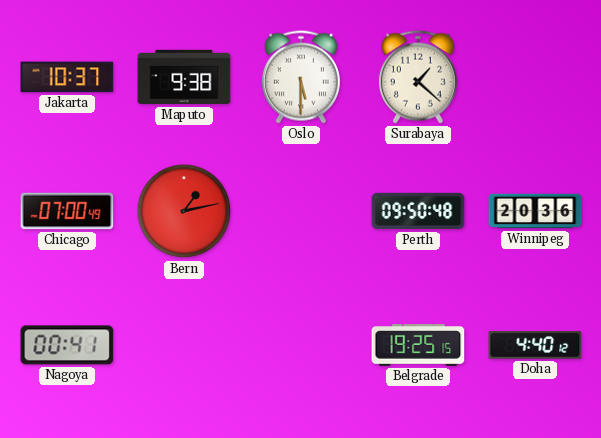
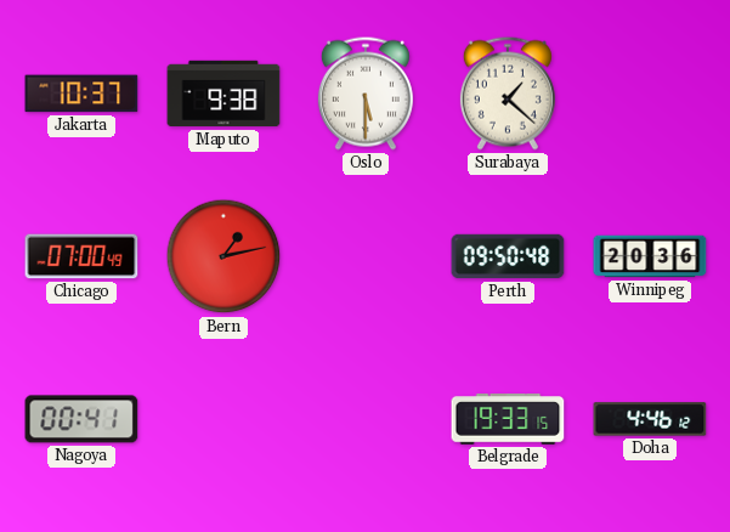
Belgrade: 19:25 -> 19:33
Doha: 4:40 -> 4:46
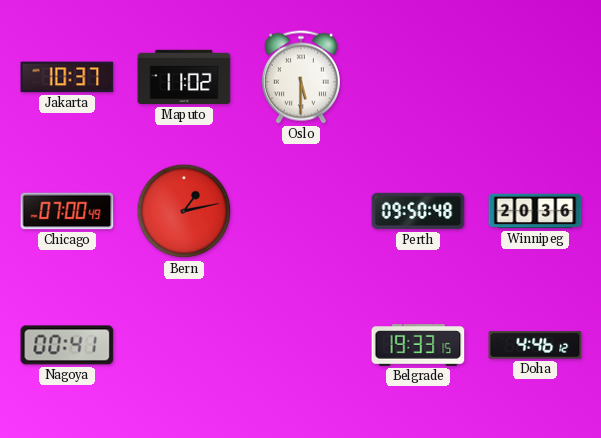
Maputo: 9:38 -> 11:02
Surabaya: 1:22 -> none
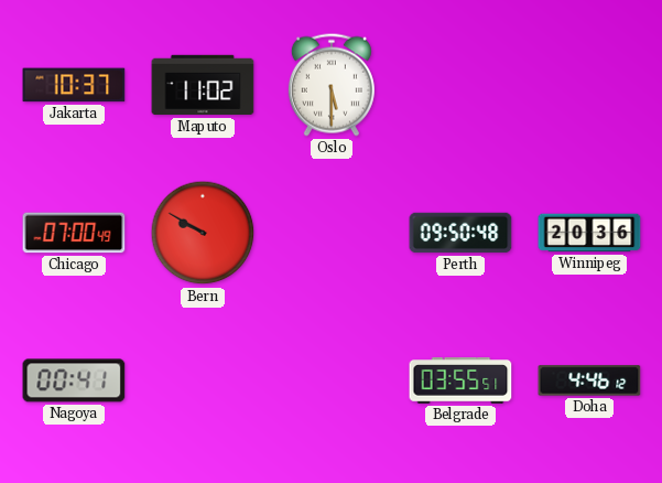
Bern: 1:13 -> 9:50
Belgrade: 19:33 -> 03:55
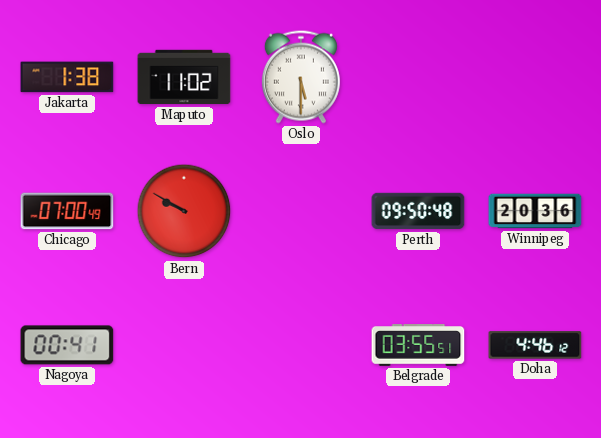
Jakarta: 10:37 -> 1:38
